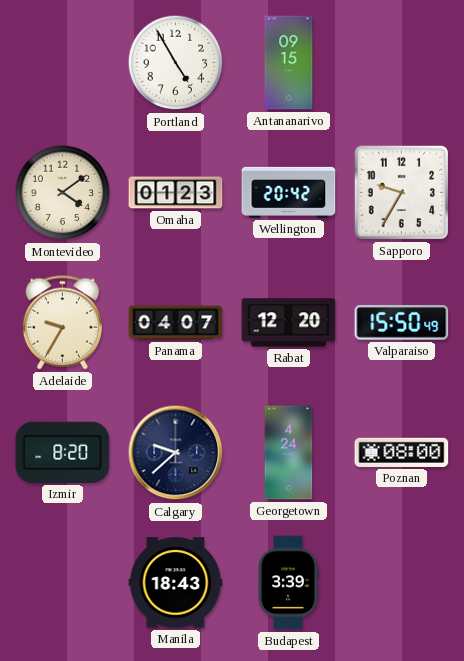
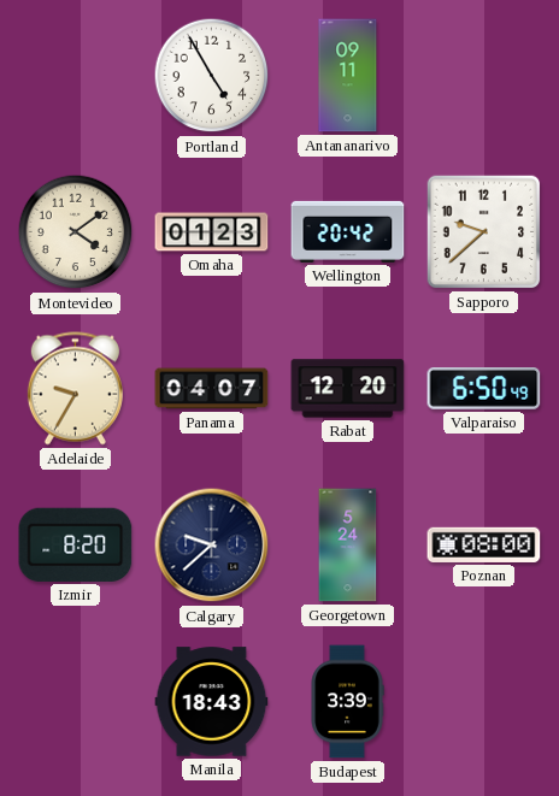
Antananarivo: 09:15 -> 09:11
Sapporo: 9:35 -> 9:38
Valparaiso: 15:50 -> 6:50
Georgetown: 4:24 -> 5:24
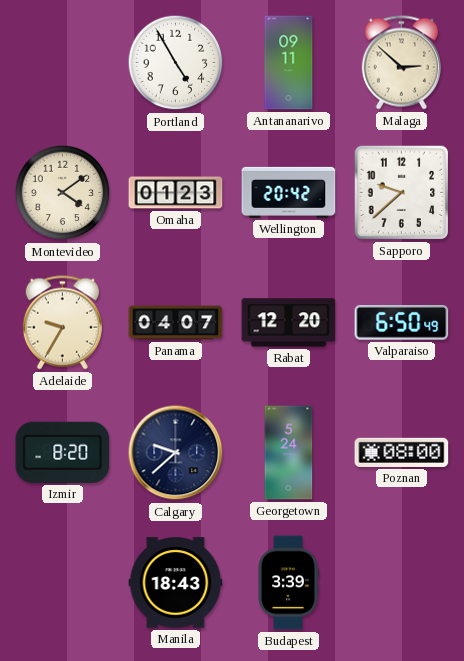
Malaga: none -> 2:52
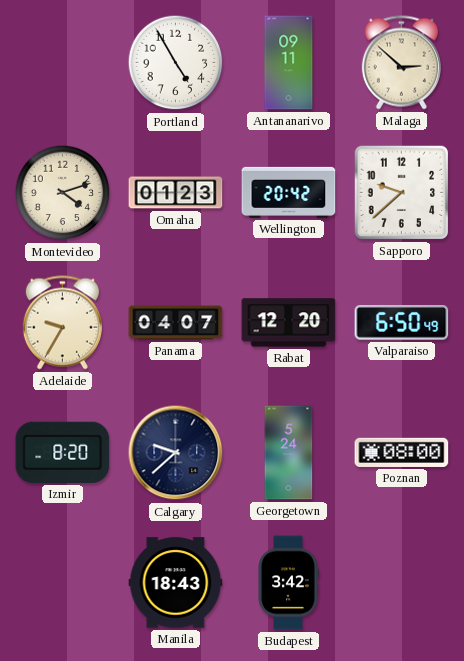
Montevideo: 4:09 -> 4:12
Budapest: 3:39 -> 3:42
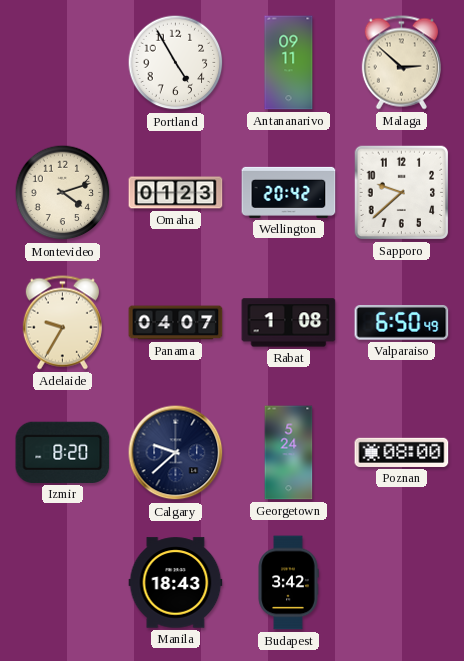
Rabat: 12:20 -> 1:08
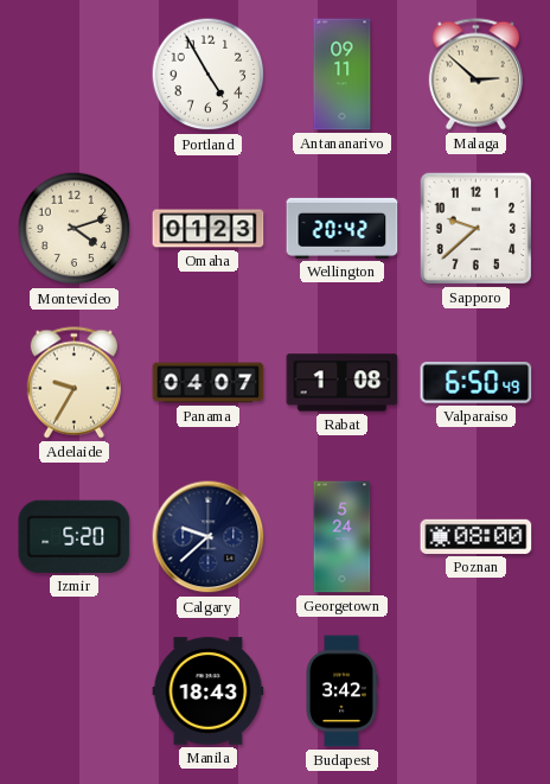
Izmir: 8:20 -> 5:20
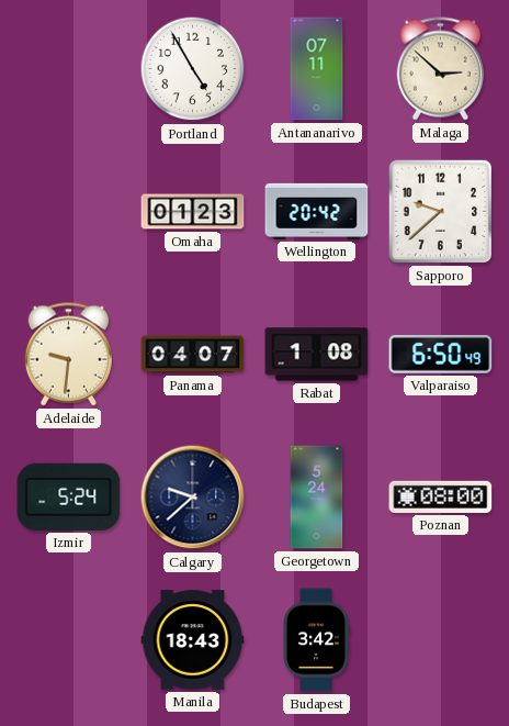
Antananarivo: 09:11 -> 07:11
Montevideo: 4:12 -> none
Adelaide: 9:35 -> 9:31
Izmir: 5:20 -> 5:24
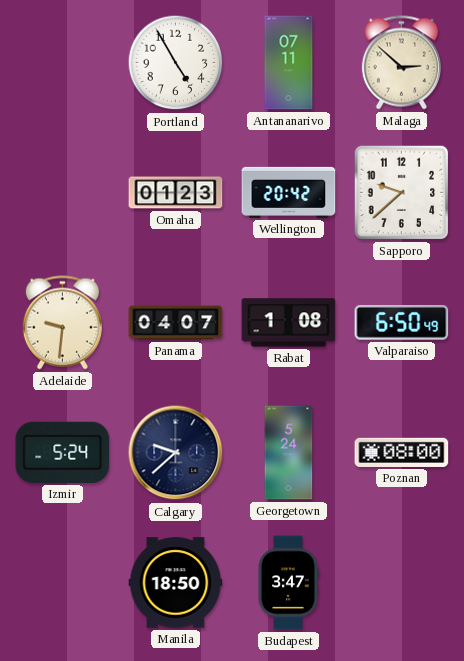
Manila: 18:43 -> 18:50
Budapest: 3:42 -> 3:47
